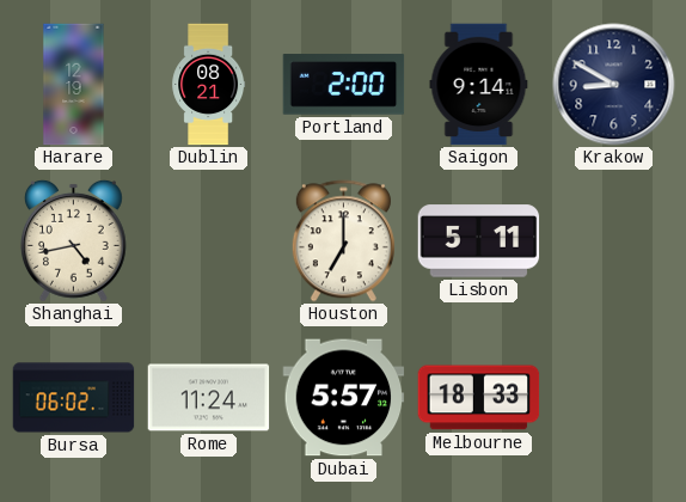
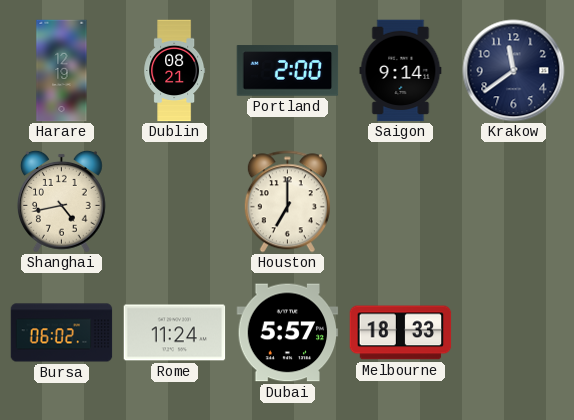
Krakow: 8:50 -> 11:39
Lisbon: 5:11 -> none
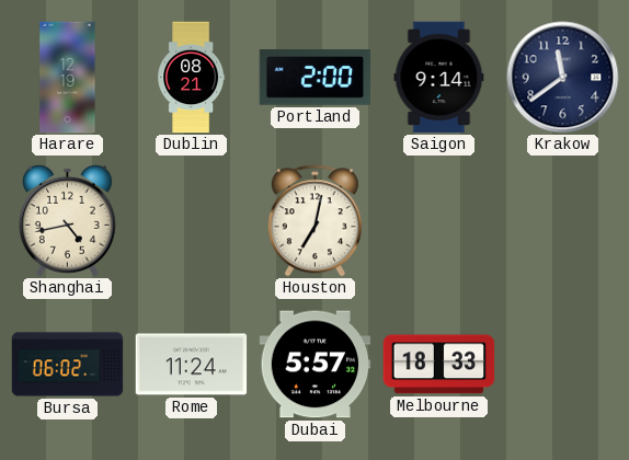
Houston: 7:00 -> 7:02
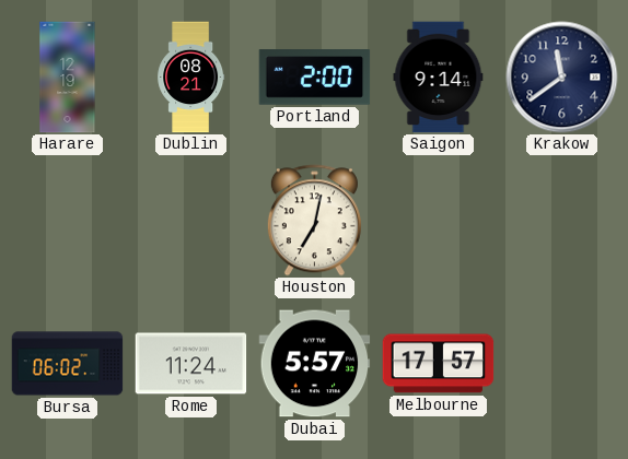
Shanghai: 4:43 -> none
Melbourne: 18:33 -> 17:57
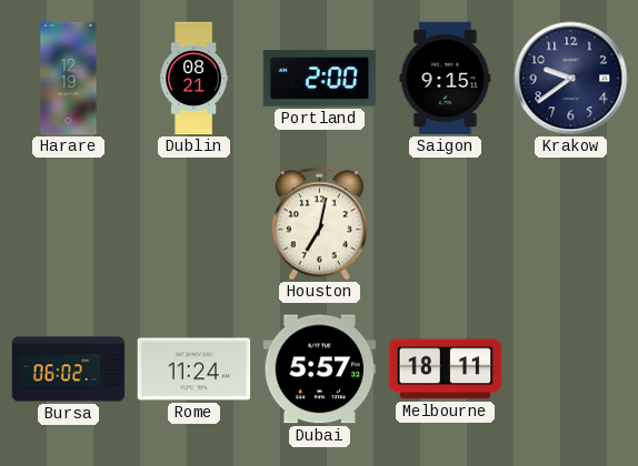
Saigon: 9:14 -> 9:15
Krakow: 11:39 -> 9:39
Melbourne: 17:57 -> 18:11
